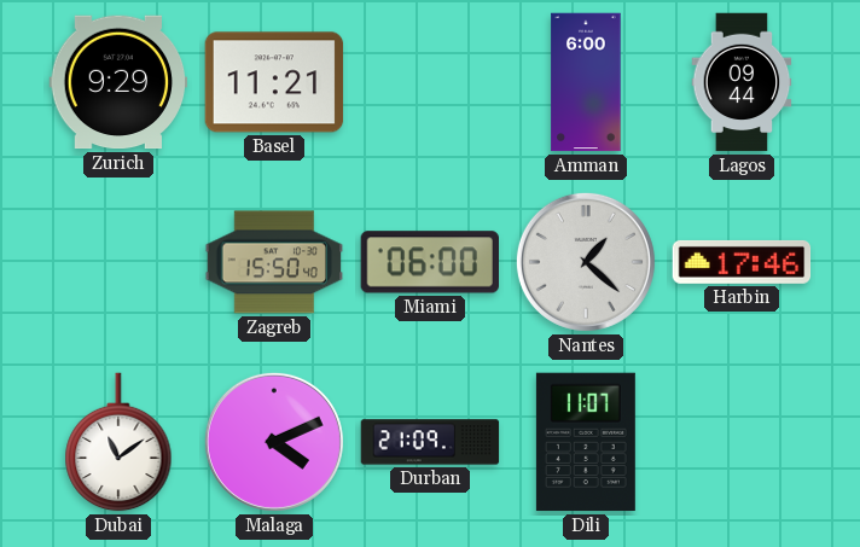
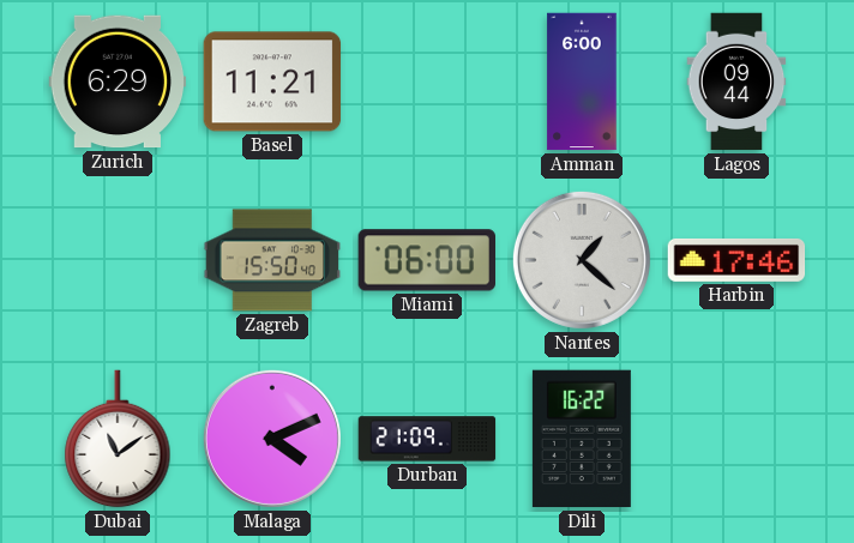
Zurich: 9:29 -> 6:29
Dili: 11:07 -> 16:22
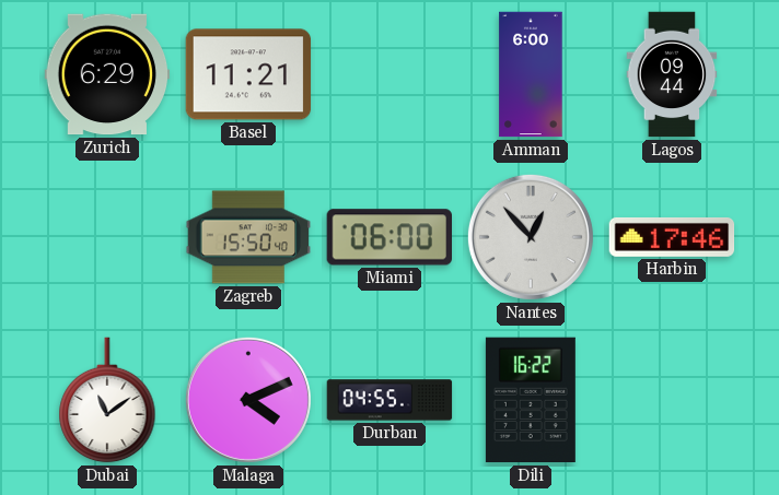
Nantes: 1:22 -> 12:53
Durban: 21:09 -> 04:55
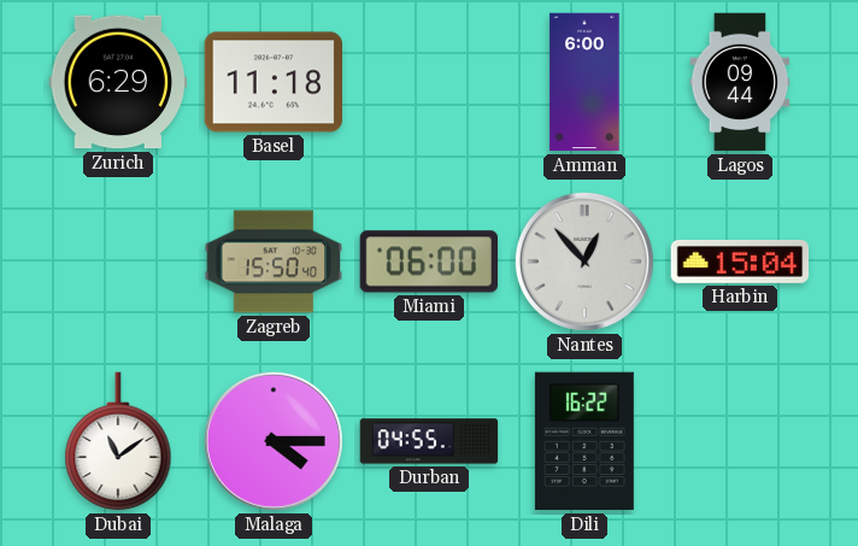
Basel: 11:21 -> 11:18
Harbin: 17:46 -> 15:04
Malaga: 4:11 -> 4:15
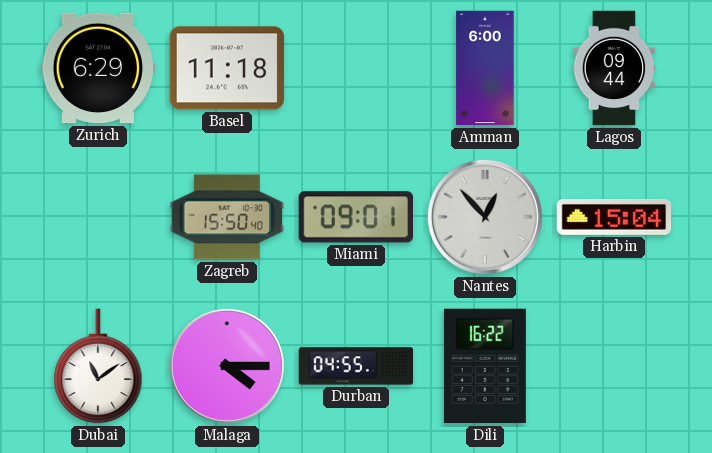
Miami: 06:00 -> 09:01
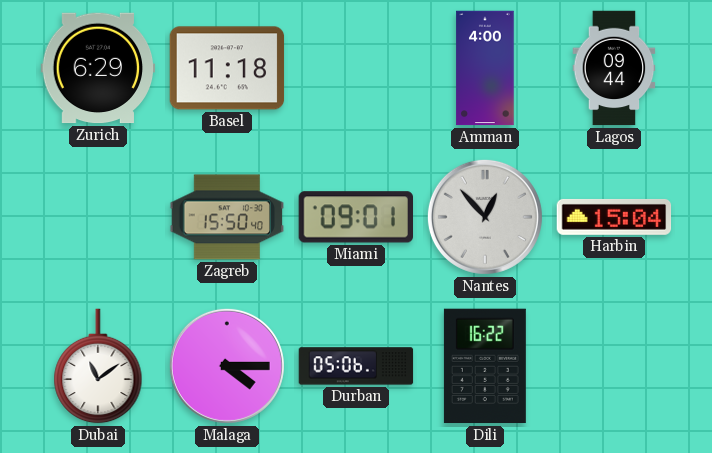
Amman: 6:00 -> 4:00
Durban: 04:55 -> 05:06
